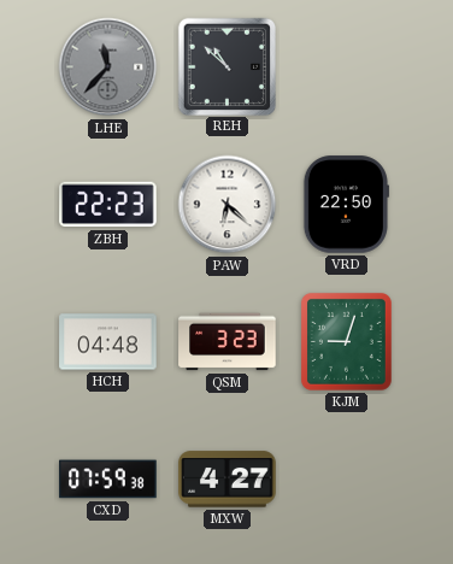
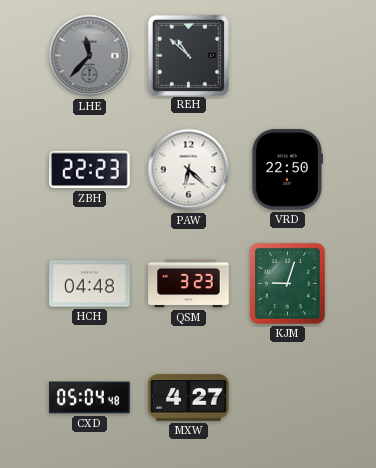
CXD: 07:59 -> 05:04
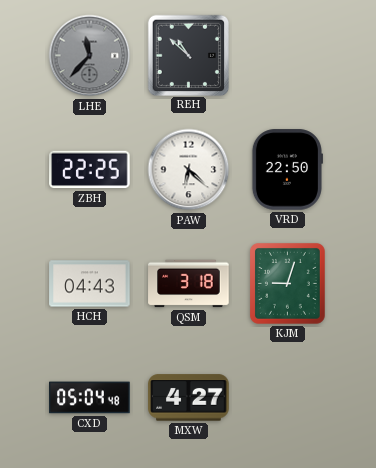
ZBH: 22:23 -> 22:25
HCH: 04:48 -> 04:43
QSM: 3:23 -> 3:18
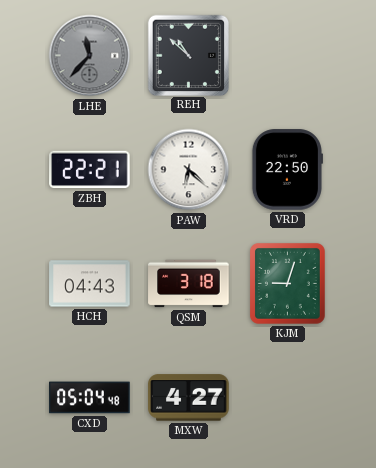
ZBH: 22:25 -> 22:21
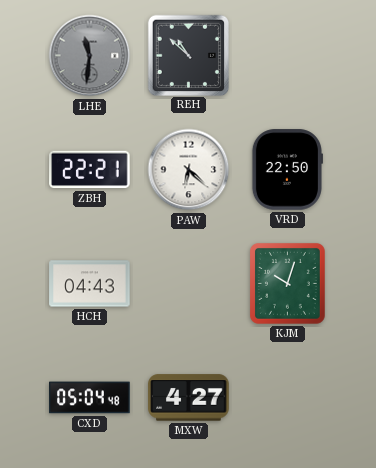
LHE: 11:37 -> 11:31
QSM: 3:18 -> none
KJM: 9:03 -> 10:03
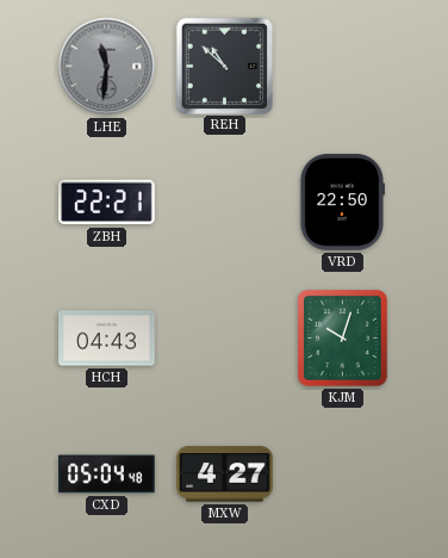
PAW: 6:22 -> none
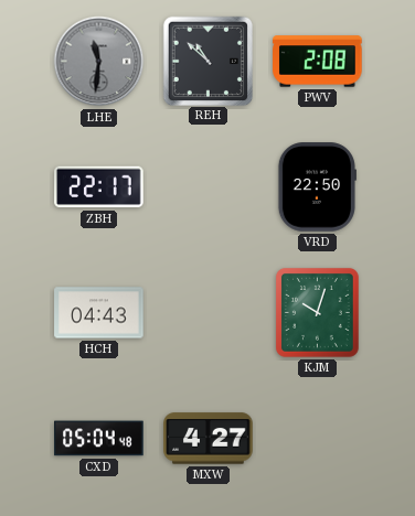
PWV: none -> 2:08
ZBH: 22:21 -> 22:17
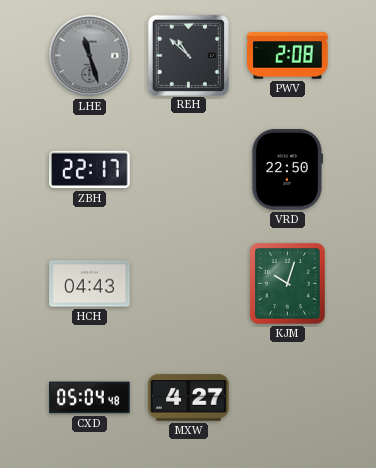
LHE: 11:31 -> 11:27
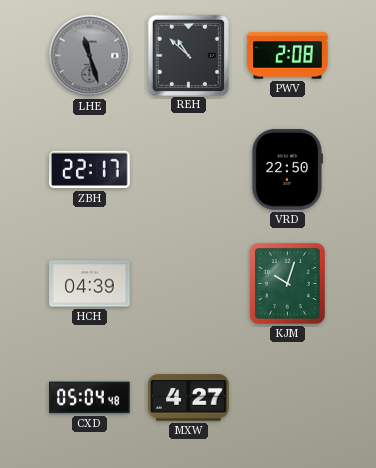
HCH: 04:43 -> 04:39
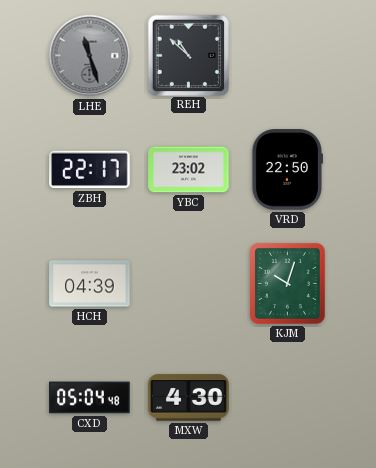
PWV: 2:08 -> none
YBC: none -> 23:02
MXW: 4:27 -> 4:30
